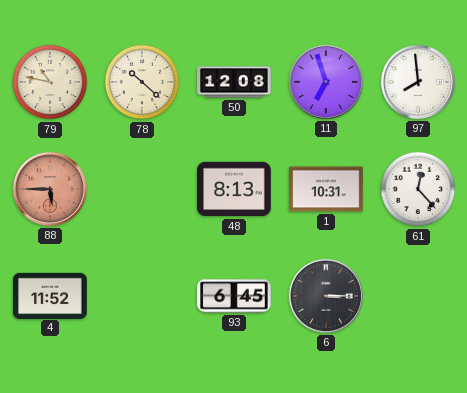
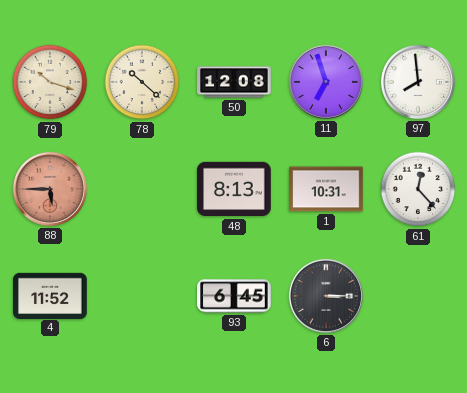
79: 10:47 -> 10:18
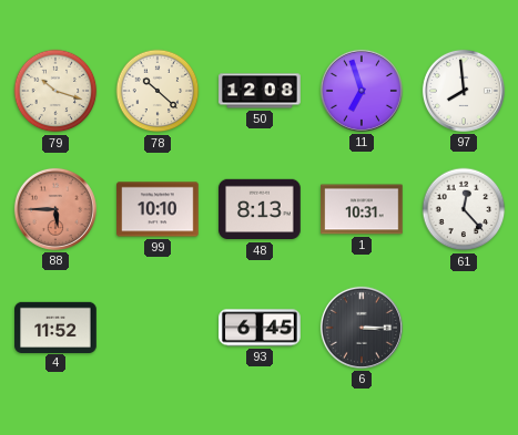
99: none -> 10:10
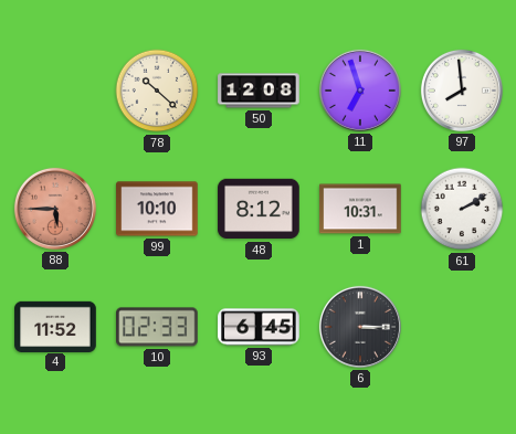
79: 10:18 -> none
48: 8:13 -> 8:12
61: 12:23 -> 2:10
10: none -> 02:33
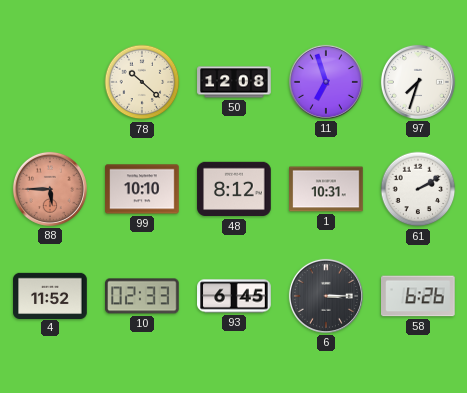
97: 7:59 -> 7:33
58: none -> 6:26
